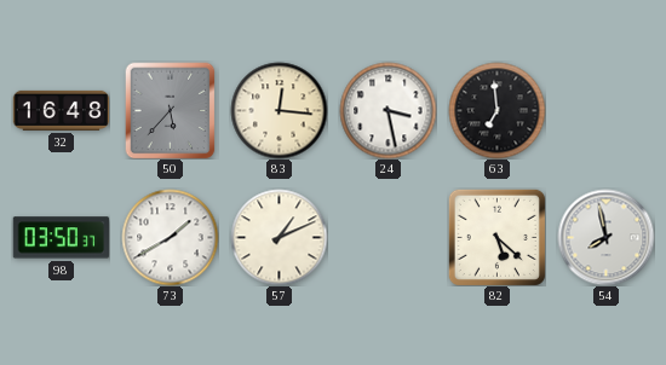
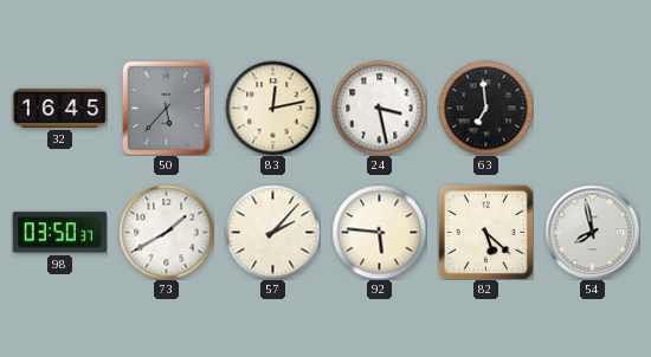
32: 16:48 -> 16:45
83: 12:16 -> 12:13
57: 1:11 -> 2:07
92: none -> 5:46
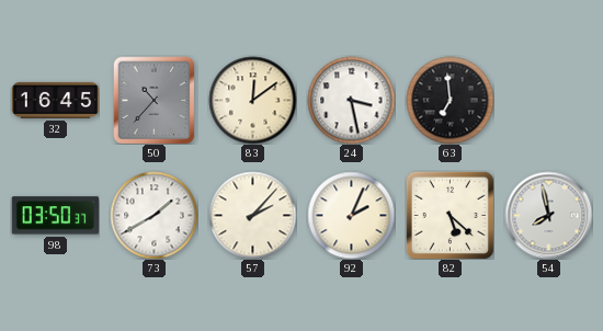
50: 5:37 -> 10:37
83: 12:13 -> 12:09
92: 5:46 -> 2:04
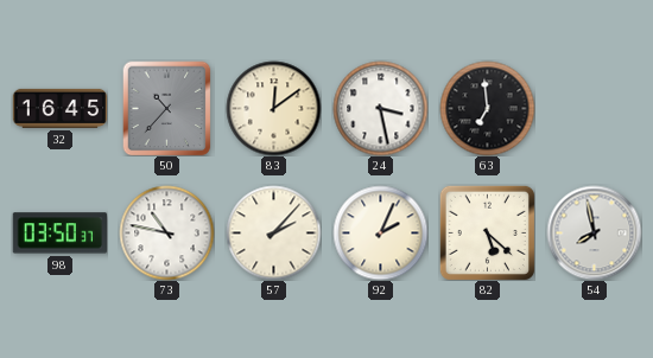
73: 1:40 -> 10:47
